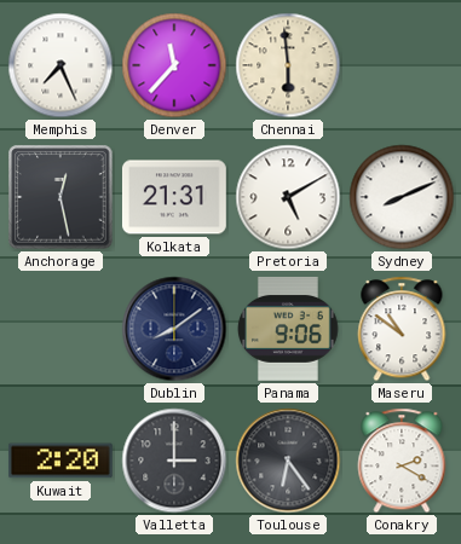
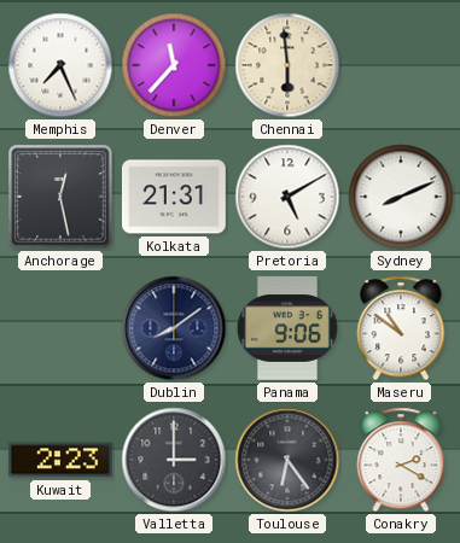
Kuwait: 2:20 -> 2:23
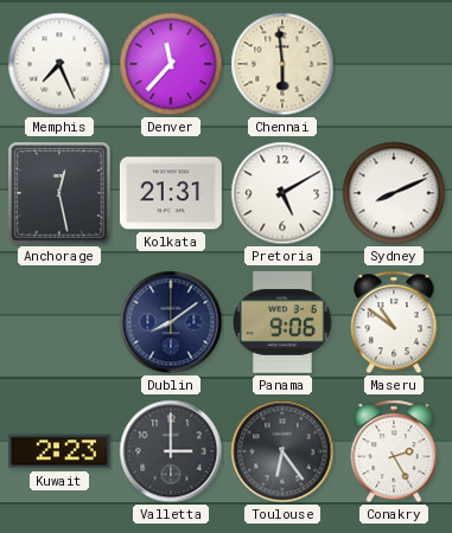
Conakry: 2:20 -> 2:25
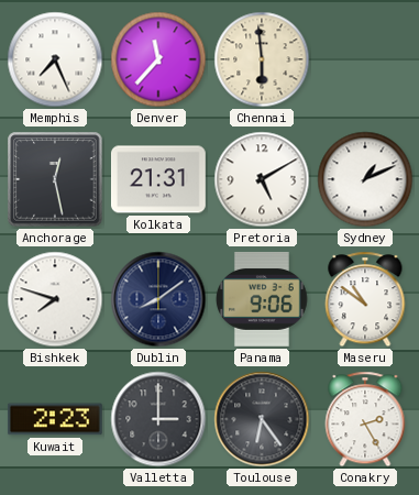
Sydney: 8:11 -> 1:11
Bishkek: none -> 7:48
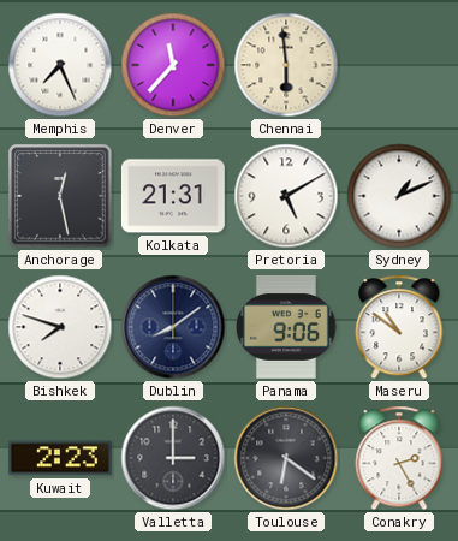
Toulouse: 6:24 -> 6:21
